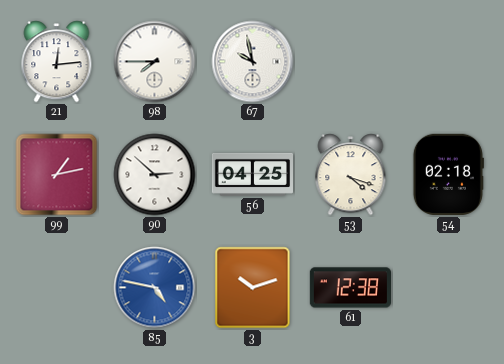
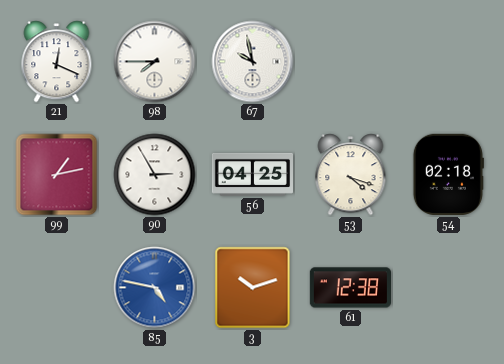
21: 12:14 -> 12:19
90: 2:52 -> 2:55
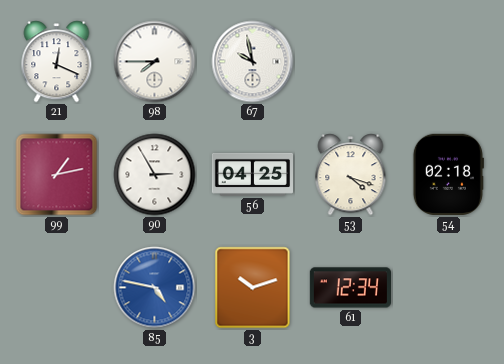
61: 12:38 -> 12:34
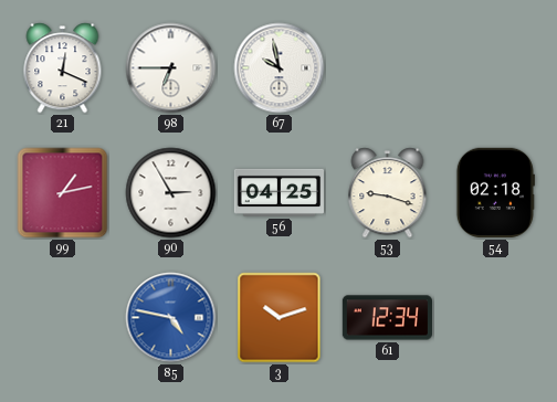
98: 7:45 -> 6:45
53: 4:18 -> 9:18
